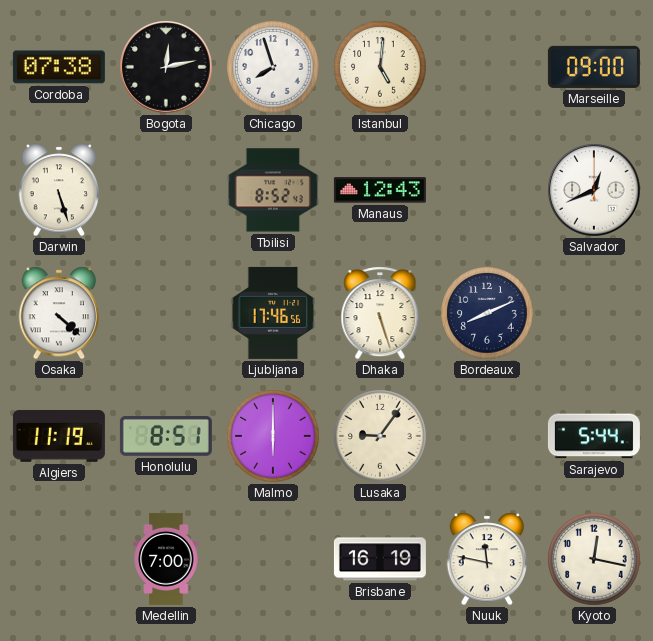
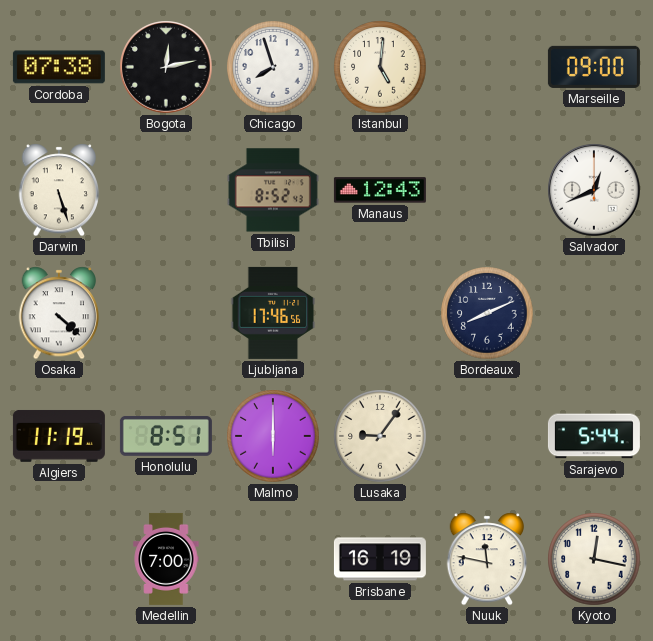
Dhaka: 5:27 -> none
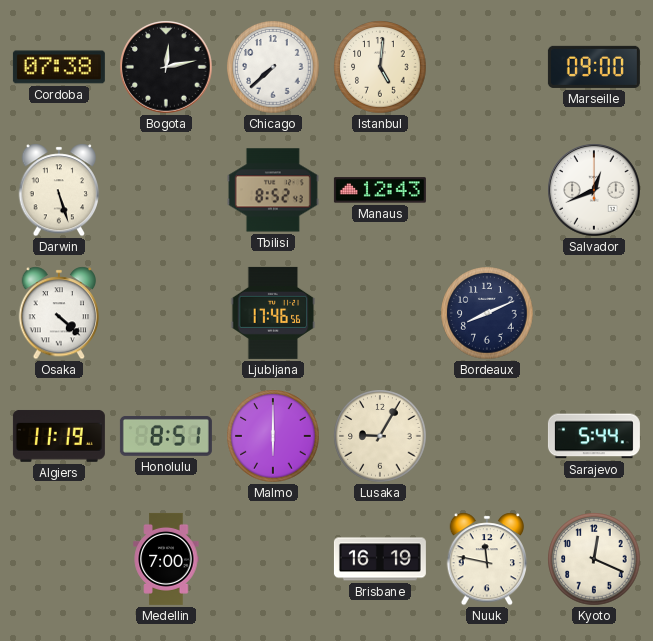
Chicago: 7:57 -> 7:38
Lusaka: 9:06 -> 9:05
Kyoto: 12:17 -> 12:19
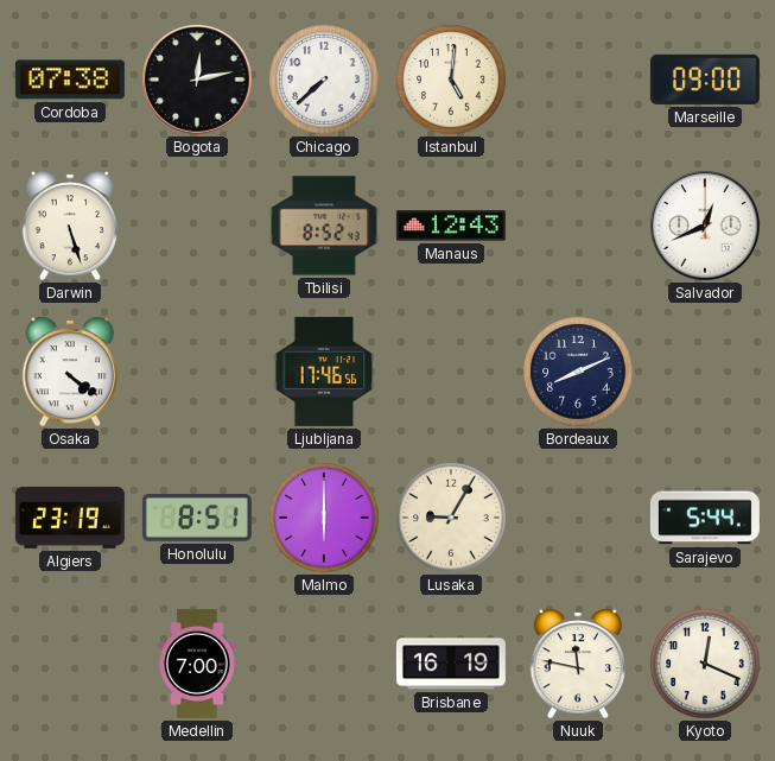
Osaka: 4:22 -> 4:21
Algiers: 11:19 -> 23:19
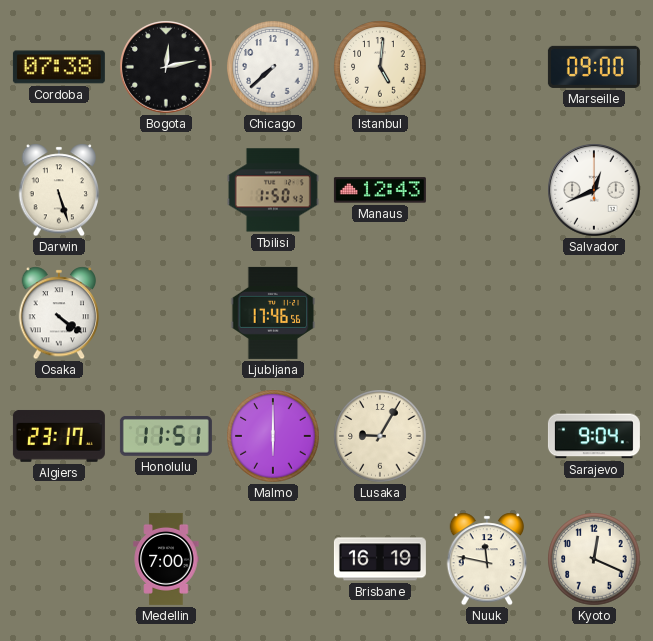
Tbilisi: 8:52 -> 1:50
Bordeaux: 8:11 -> none
Algiers: 23:19 -> 23:17
Honolulu: 8:51 -> 11:51
Sarajevo: 5:44 -> 9:04
